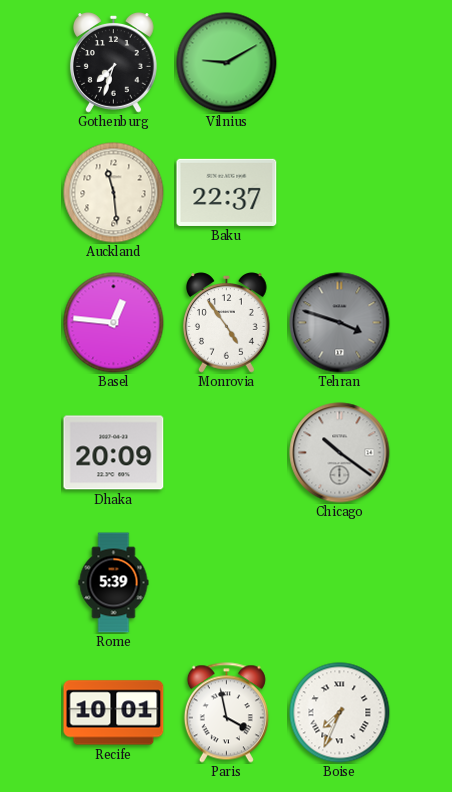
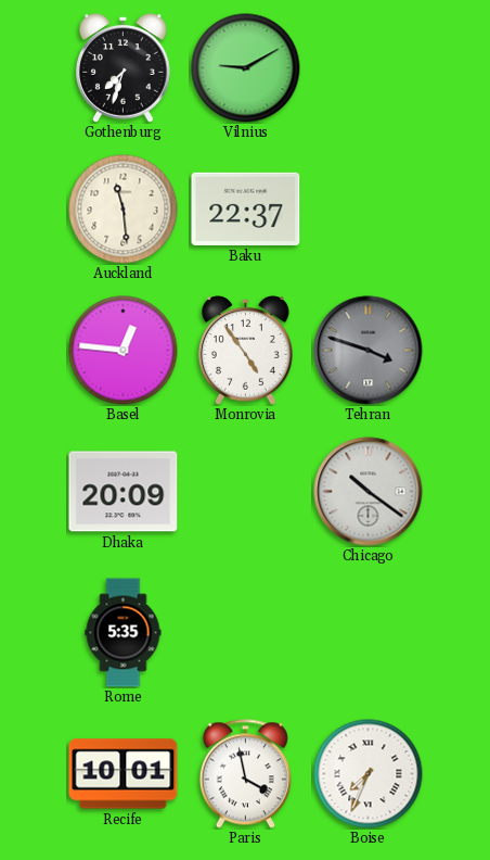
Rome: 5:39 -> 5:35
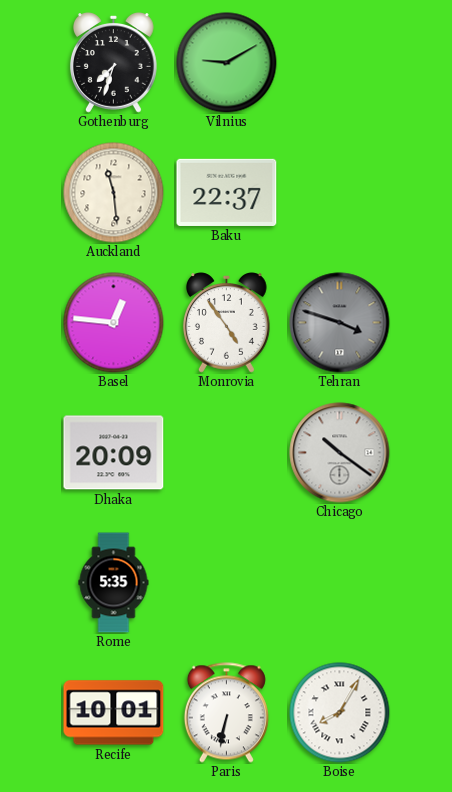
Paris: 3:58 -> 6:32
Boise: 7:34 -> 8:05
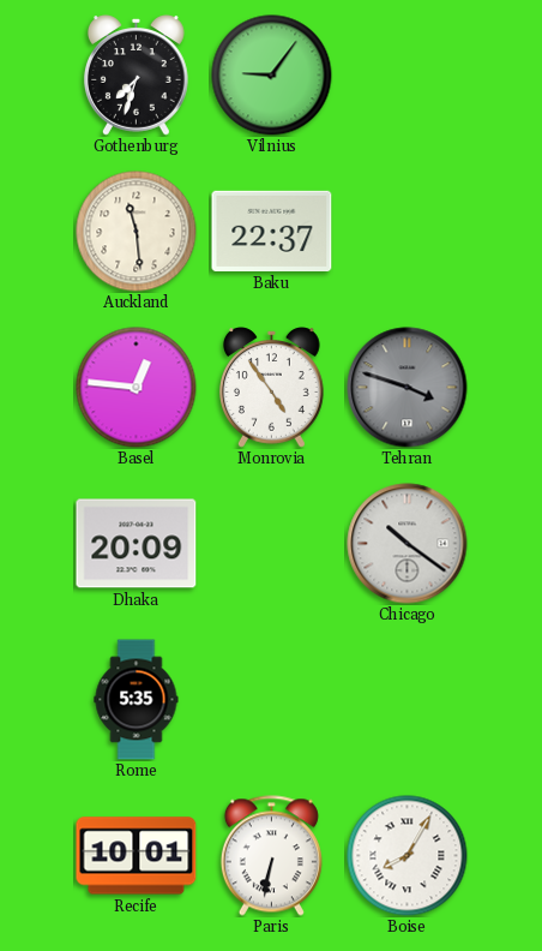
Vilnius: 9:10 -> 9:06
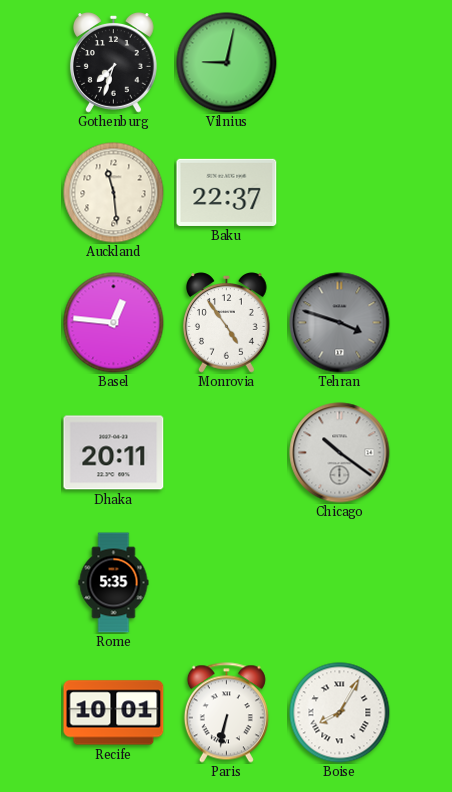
Vilnius: 9:06 -> 9:02
Dhaka: 20:09 -> 20:11
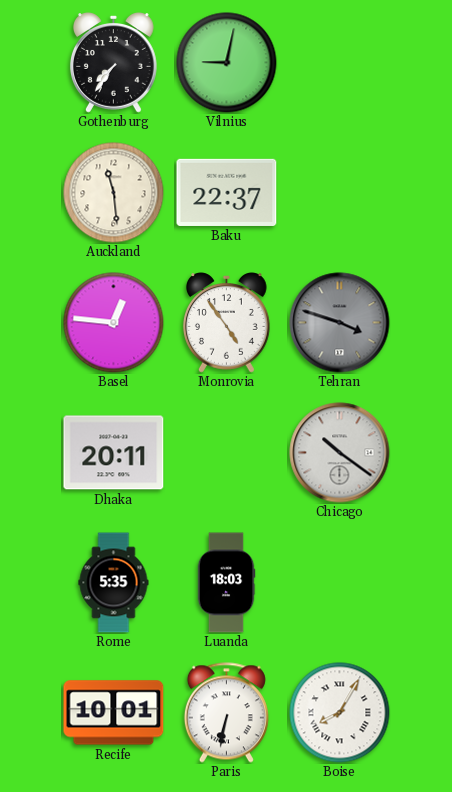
Gothenburg: 7:33 -> 7:36
Luanda: none -> 18:03
